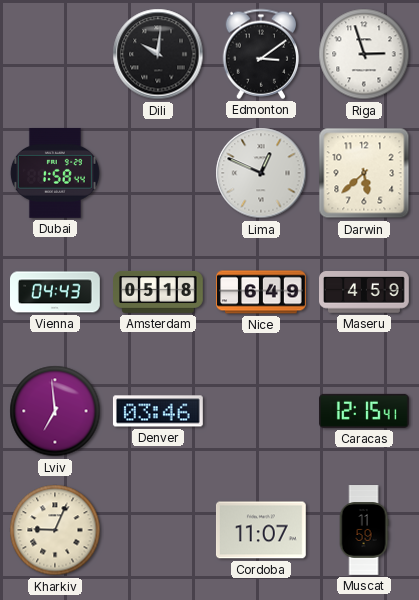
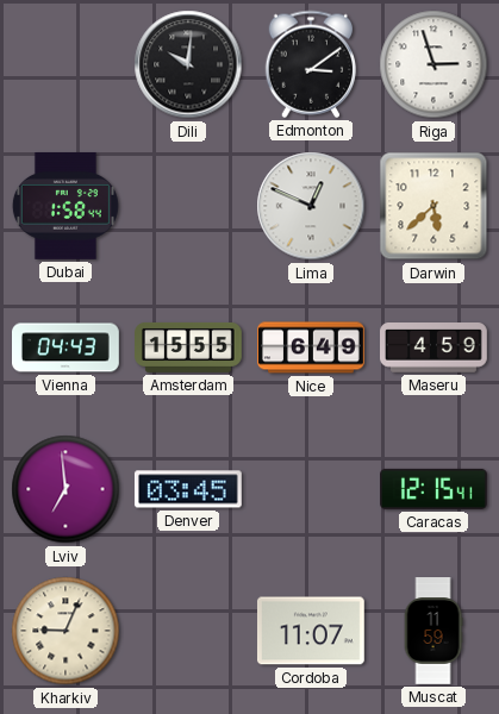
Amsterdam: 05:18 -> 15:55
Denver: 03:46 -> 03:45
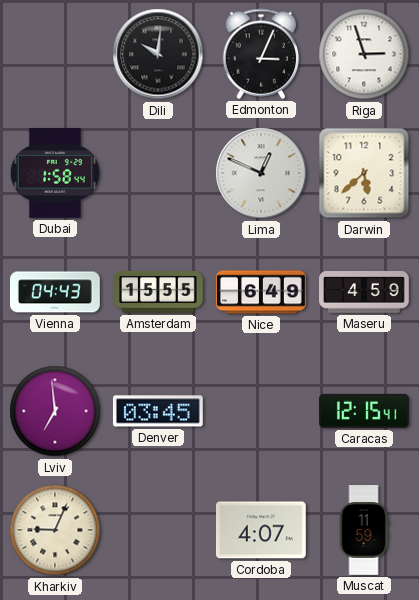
Edmonton: 3:09 -> 3:04
Cordoba: 11:07 -> 4:07
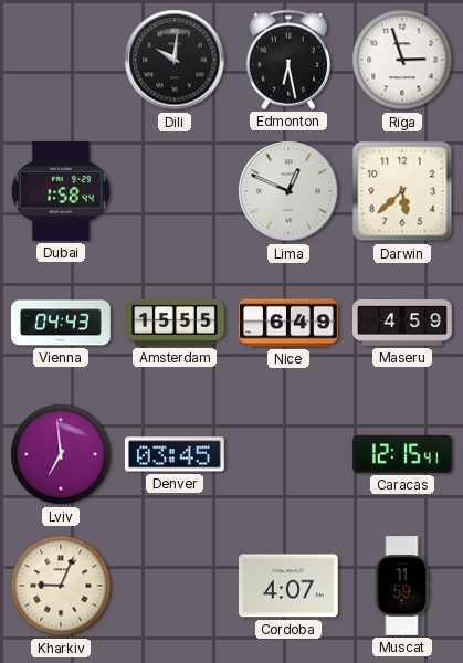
Edmonton: 3:04 -> 6:28
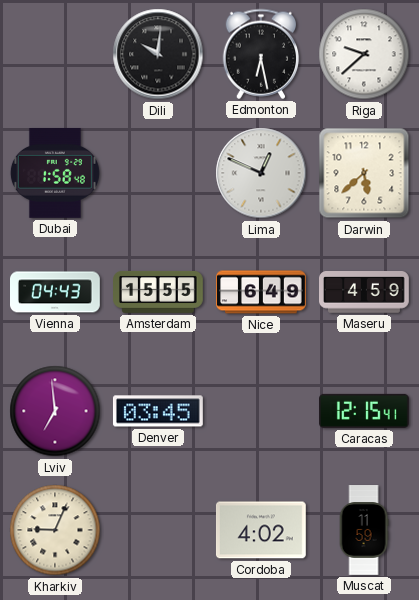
Riga: 2:57 -> 9:38
Dubai: 1:58:44 -> 1:58:48
Cordoba: 4:07 -> 4:02
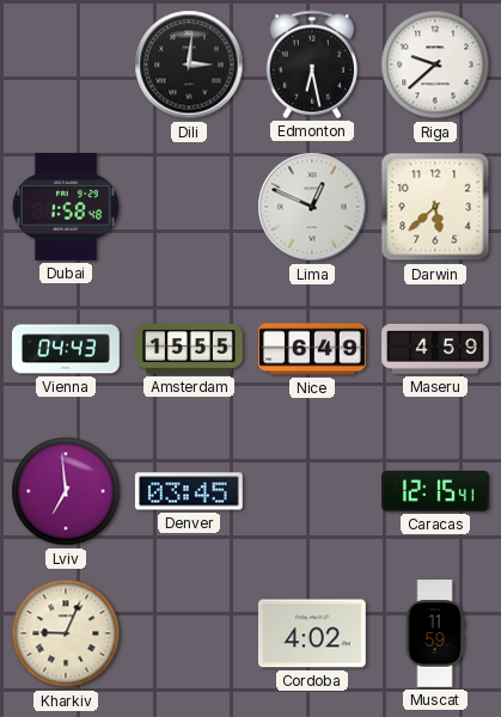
Dili: 10:01 -> 3:01
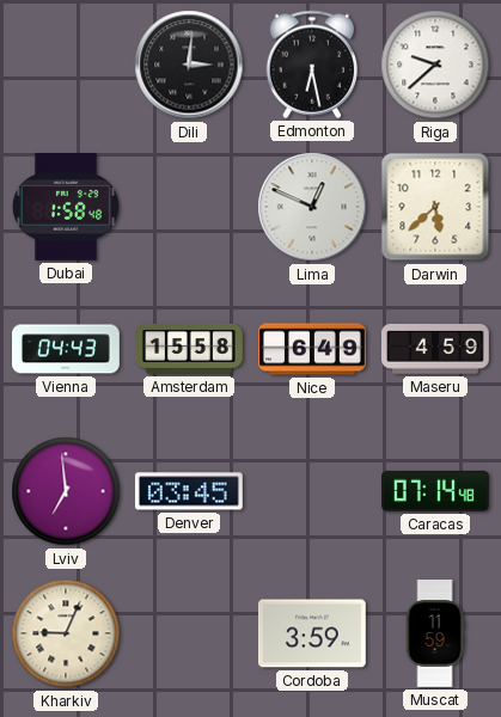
Amsterdam: 15:55 -> 15:58
Caracas: 12:15 -> 07:14
Cordoba: 4:02 -> 3:59
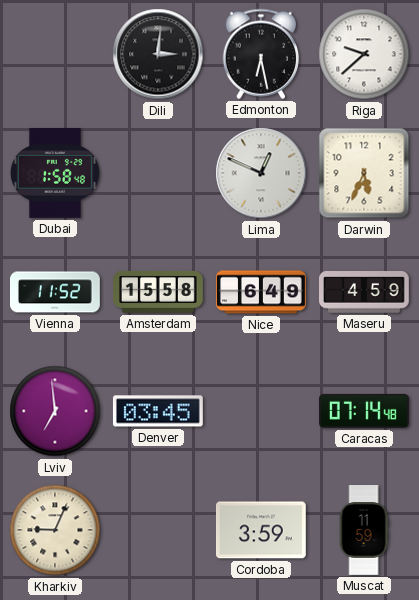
Darwin: 5:38 -> 5:34
Vienna: 04:43 -> 11:52
